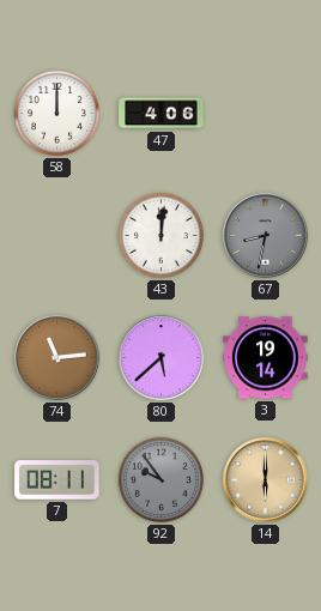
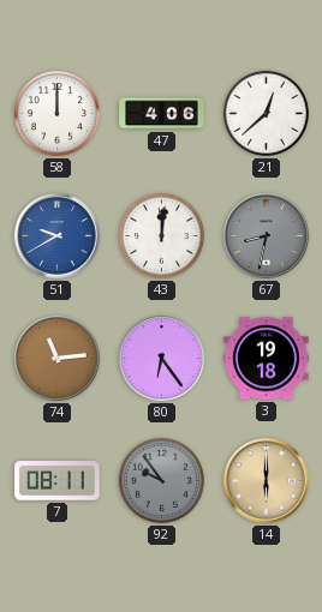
21: none -> 12:38
51: none -> 9:40
80: 5:38 -> 6:24
3: 19:14 -> 19:18
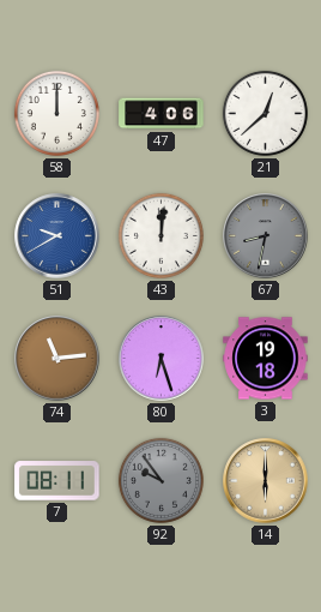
80: 6:24 -> 6:27
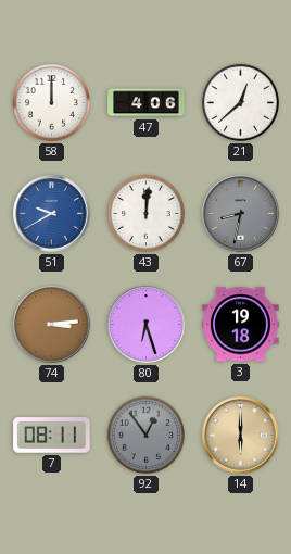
74: 11:14 -> 3:14
92: 9:54 -> 12:54
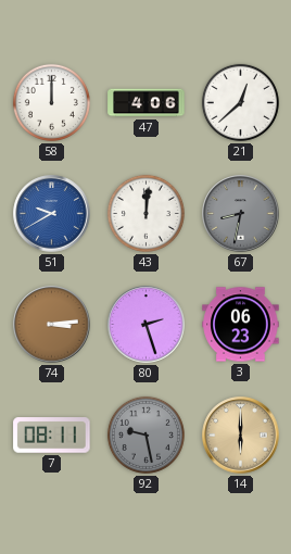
80: 6:27 -> 2:27
3: 19:18 -> 06:23
92: 12:54 -> 9:28
